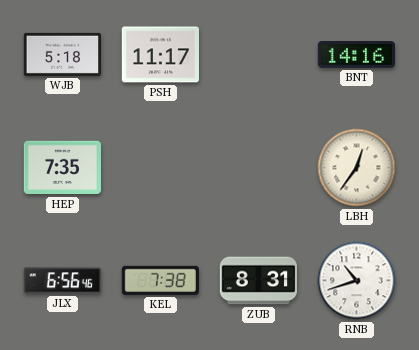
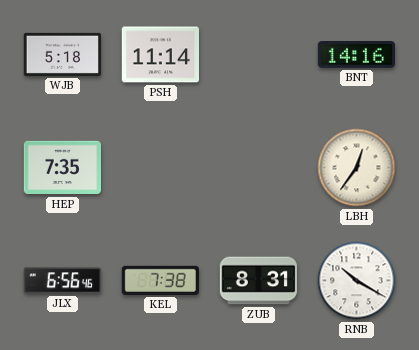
PSH: 11:17 -> 11:14
RNB: 10:42 -> 10:20
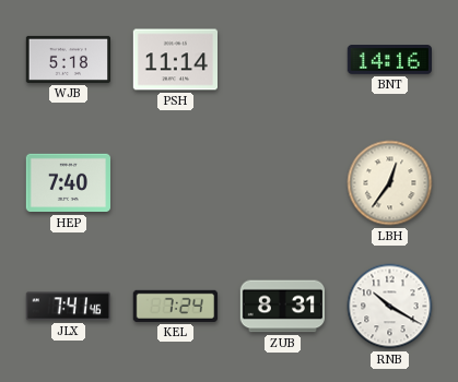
HEP: 7:35 -> 7:40
JLX: 6:56 -> 7:41
KEL: 7:38 -> 7:24
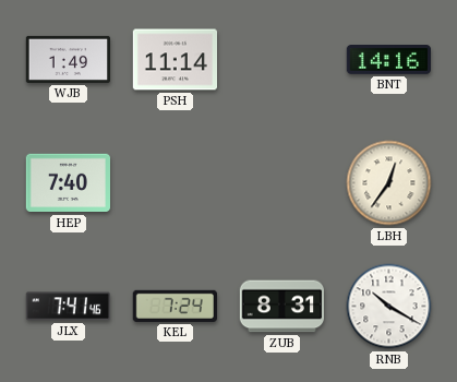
WJB: 5:18 -> 1:49
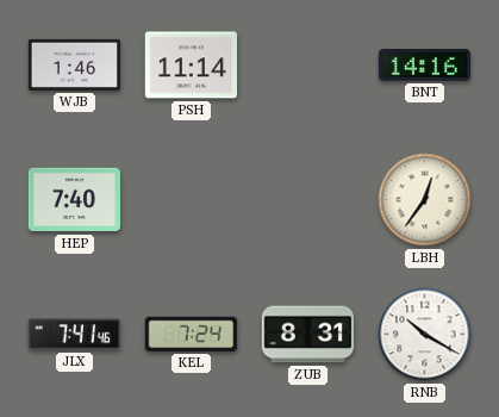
WJB: 1:49 -> 1:46
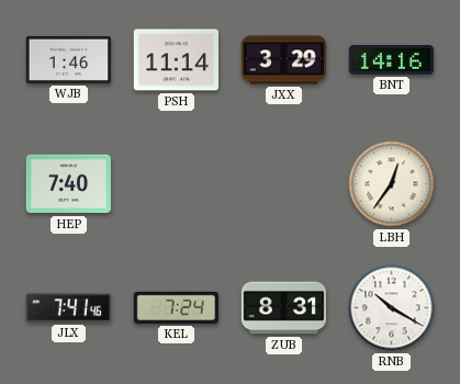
JXX: none -> 3:29
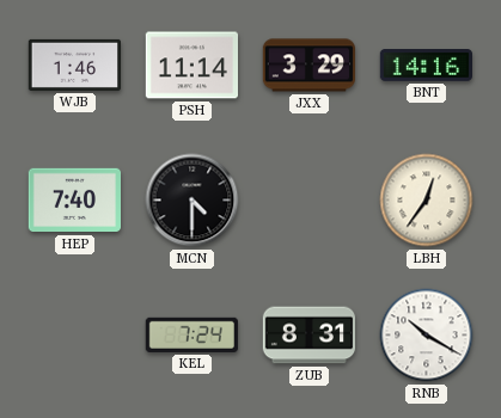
MCN: none -> 4:30
JLX: 7:41 -> none
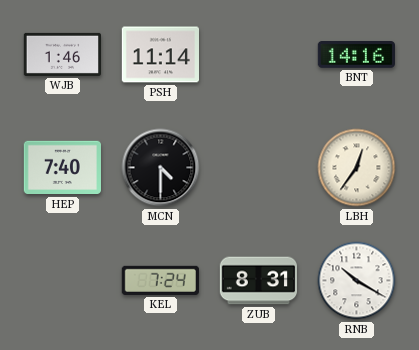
JXX: 3:29 -> none
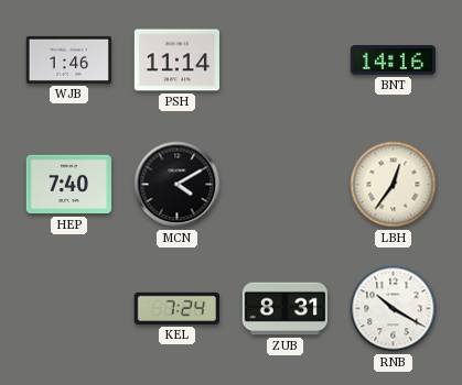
MCN: 4:30 -> 4:10
